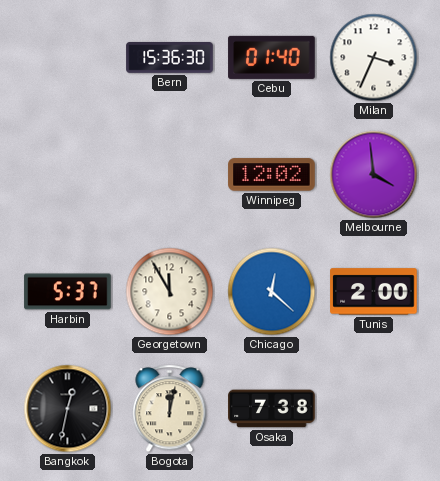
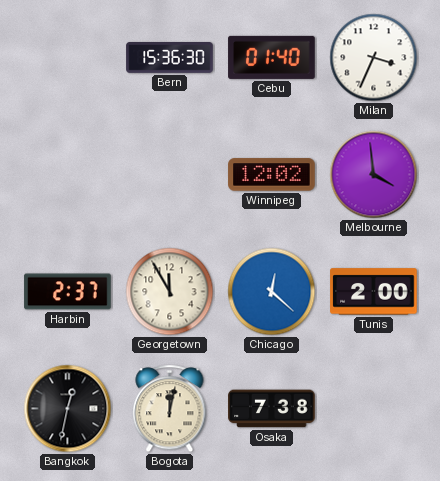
Harbin: 5:37 -> 2:37
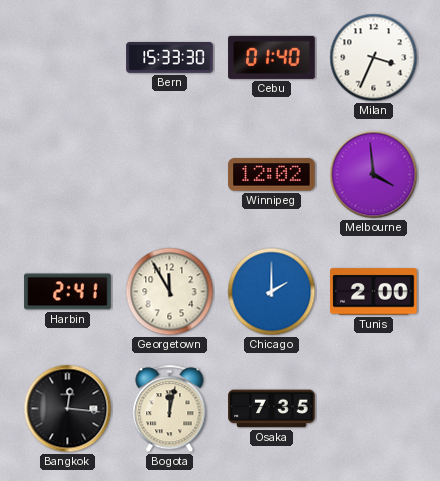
Bern: 15:36 -> 15:33
Harbin: 2:37 -> 2:41
Chicago: 12:22 -> 2:00
Bangkok: 12:32 -> 12:16
Osaka: 7:38 -> 7:35
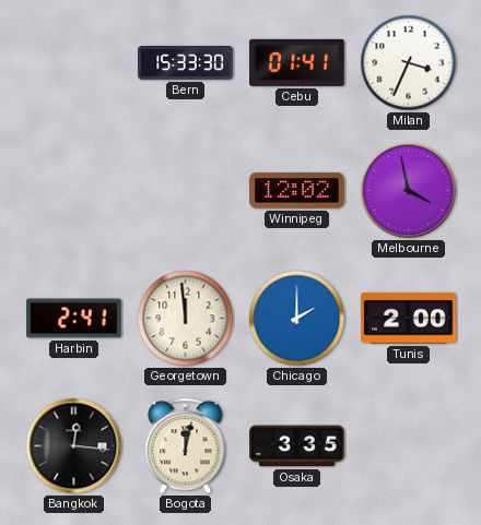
Cebu: 01:40 -> 01:41
Melbourne: 3:59 -> 3:58
Georgetown: 11:55 -> 11:59
Osaka: 7:35 -> 3:35
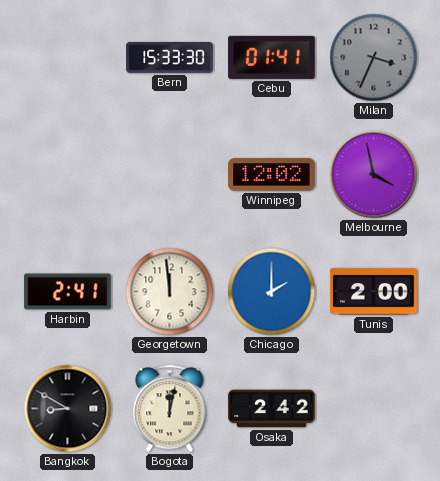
Milan dial: white -> grey
Bangkok: 12:16 -> 8:50
Osaka: 3:35 -> 2:42
